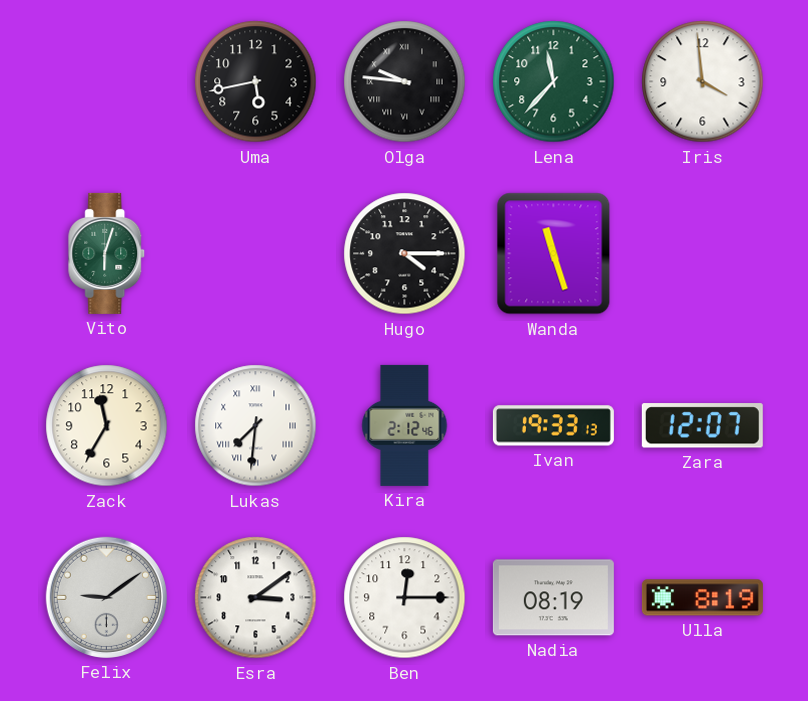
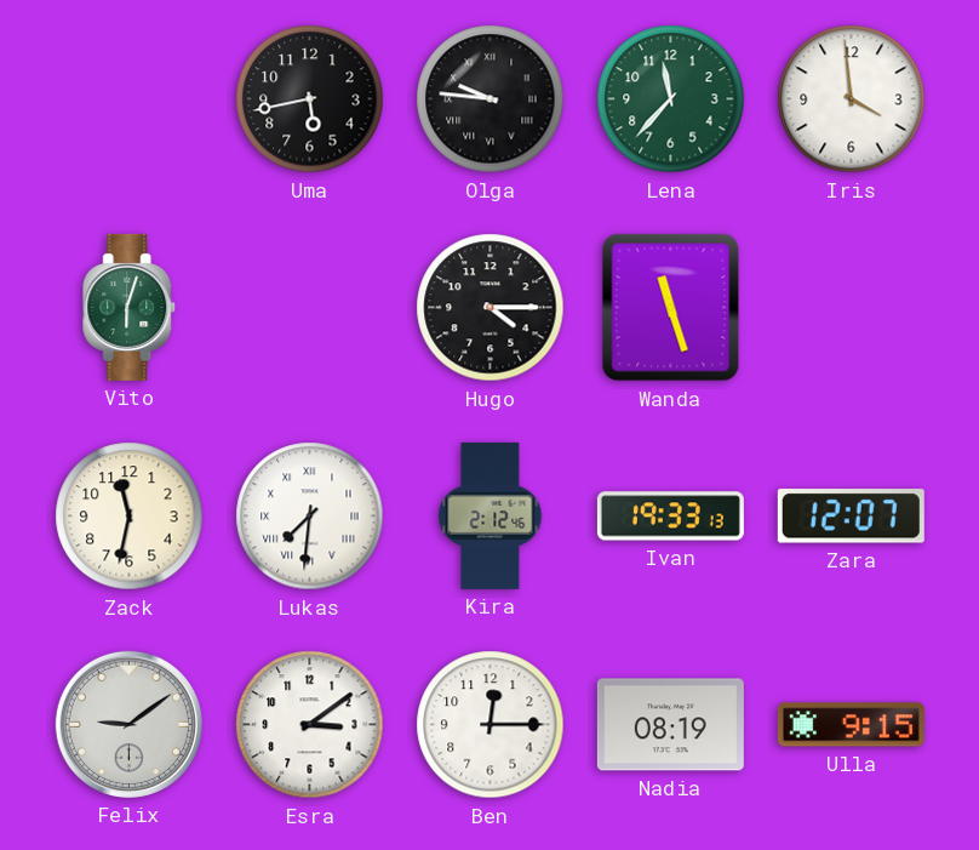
Zack: 11:35 -> 11:32
Ulla: 8:19 -> 9:15
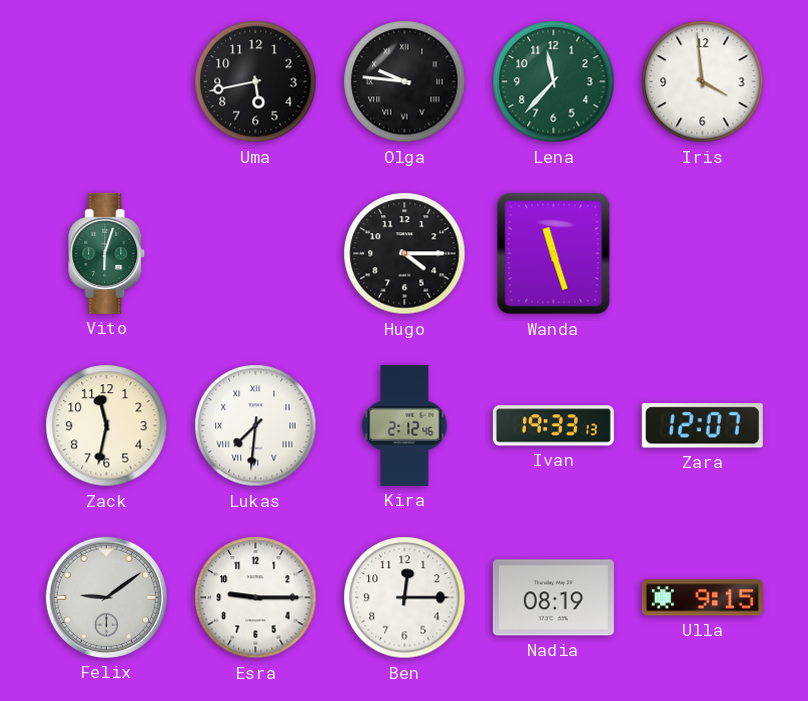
Esra: 3:09 -> 9:15
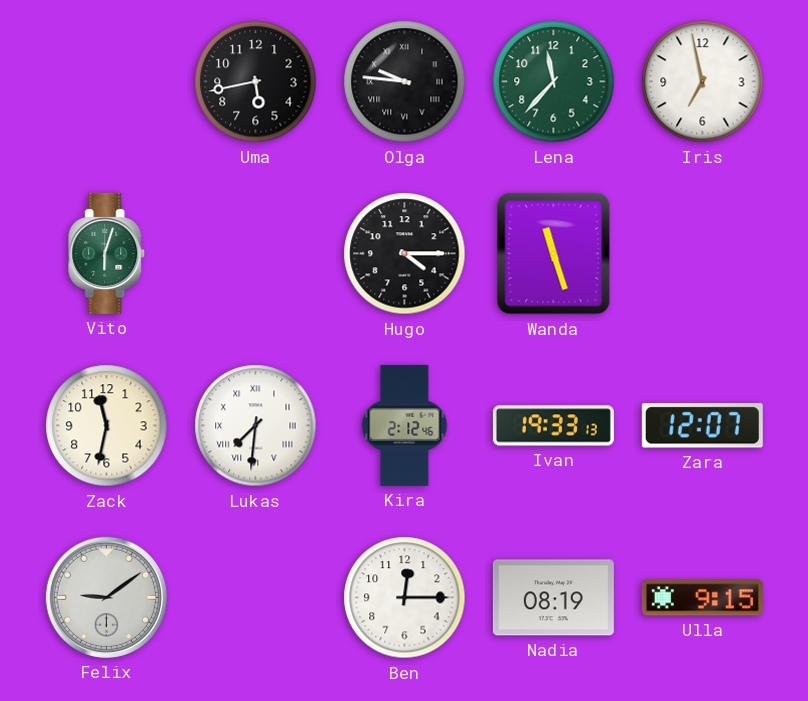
Iris: 3:59 -> 6:58
Esra: 9:15 -> none
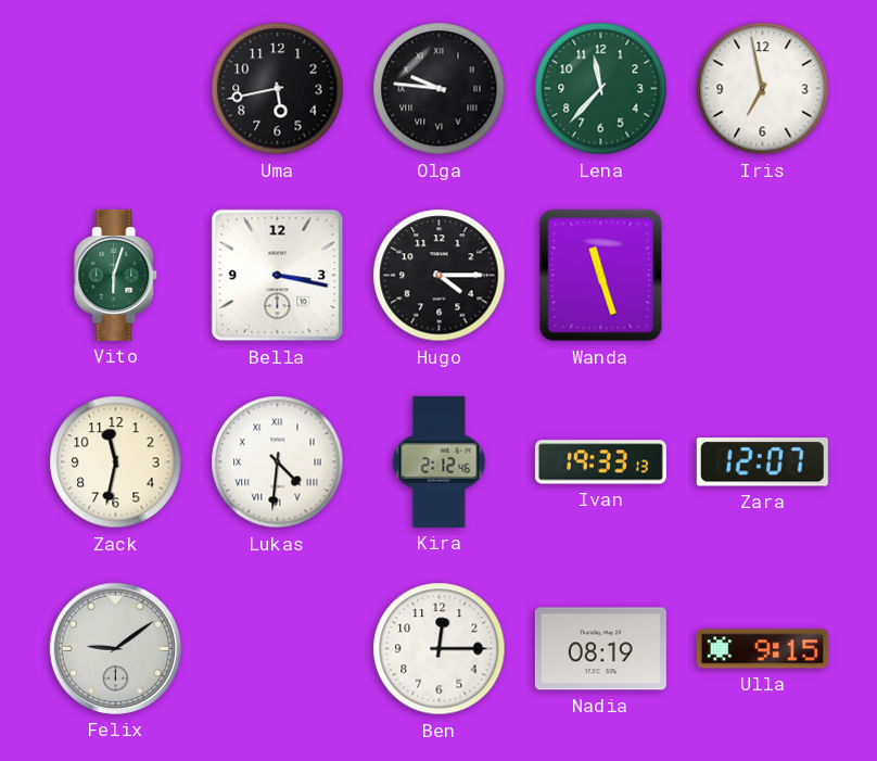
Bella: none -> 3:17
Lukas: 7:31 -> 4:31
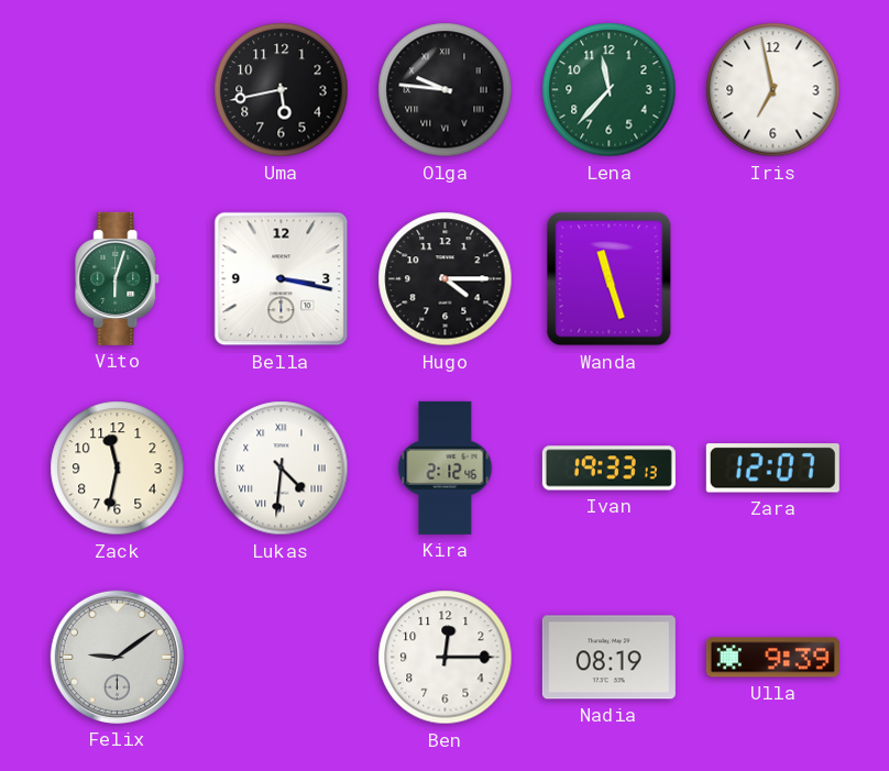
Ulla: 9:15 -> 9:39
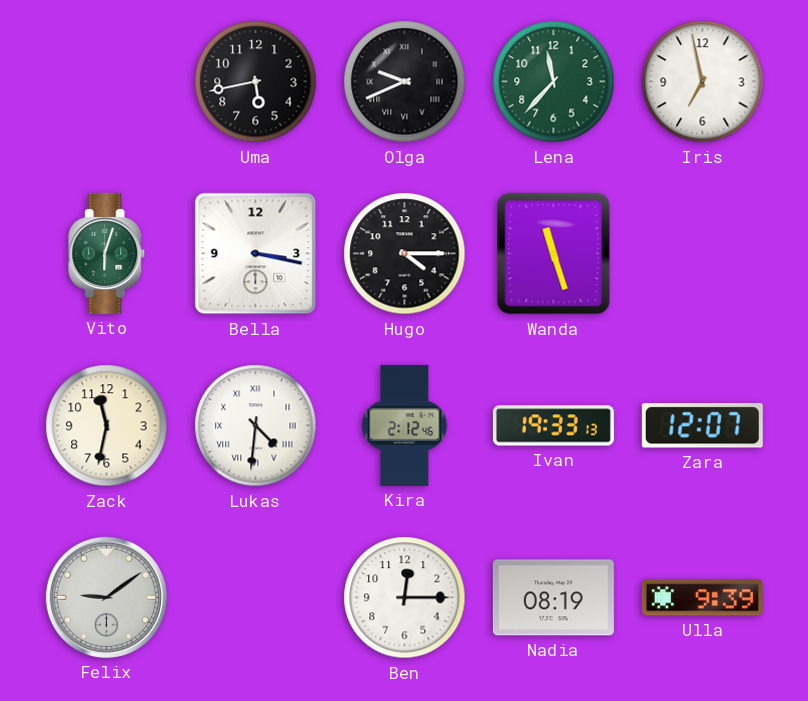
Olga: 9:46 -> 9:41
